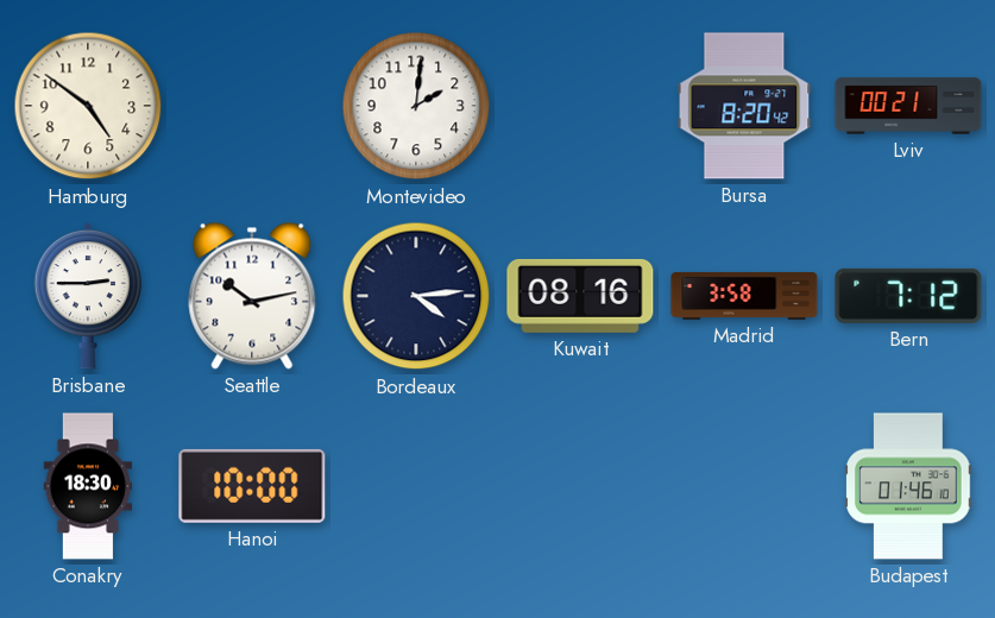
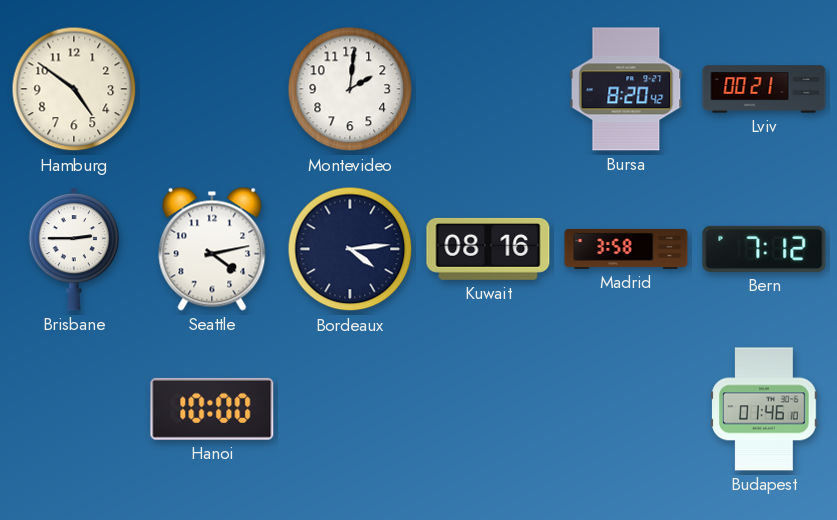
Seattle: 10:13 -> 4:13
Conakry: 18:30 -> none
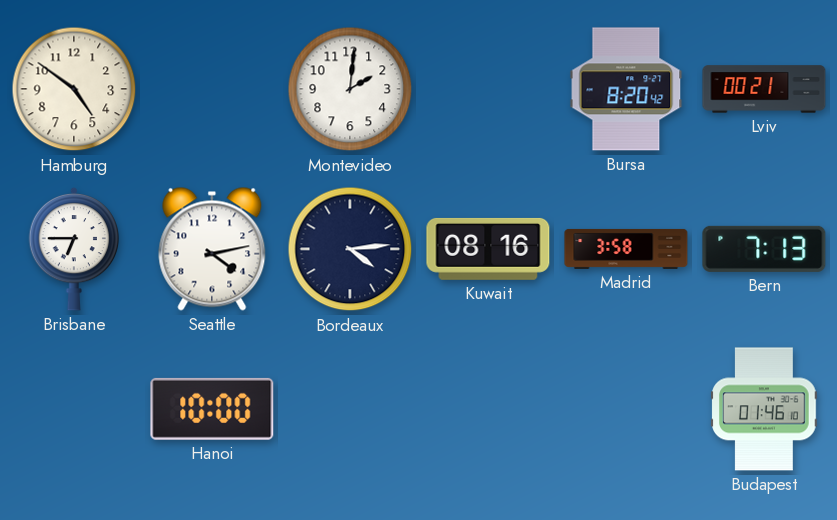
Brisbane: 2:45 -> 6:45
Bern: 7:12 -> 7:13
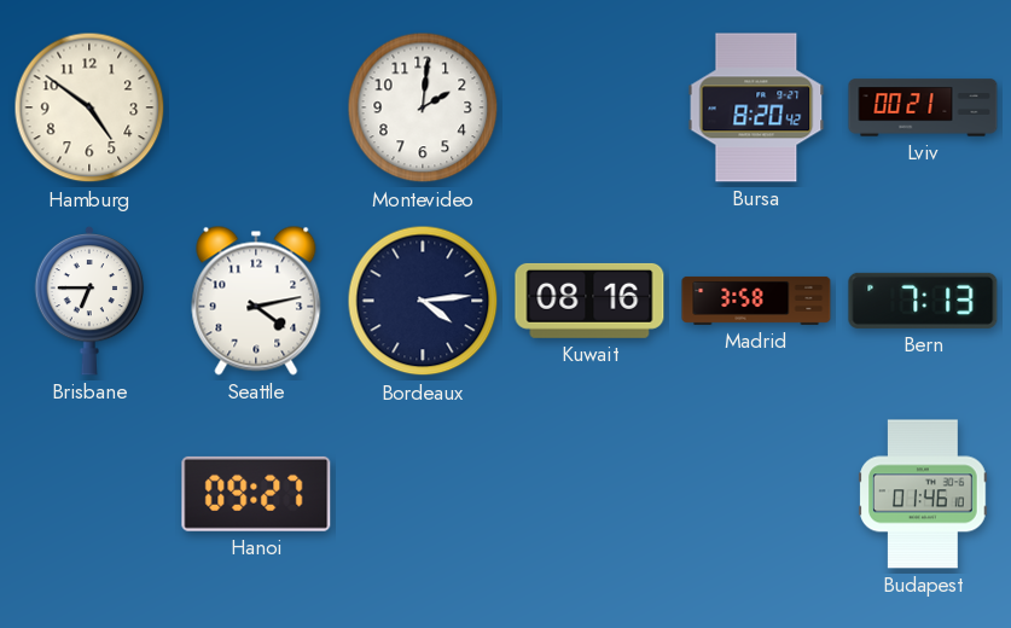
Hanoi: 10:00 -> 09:27
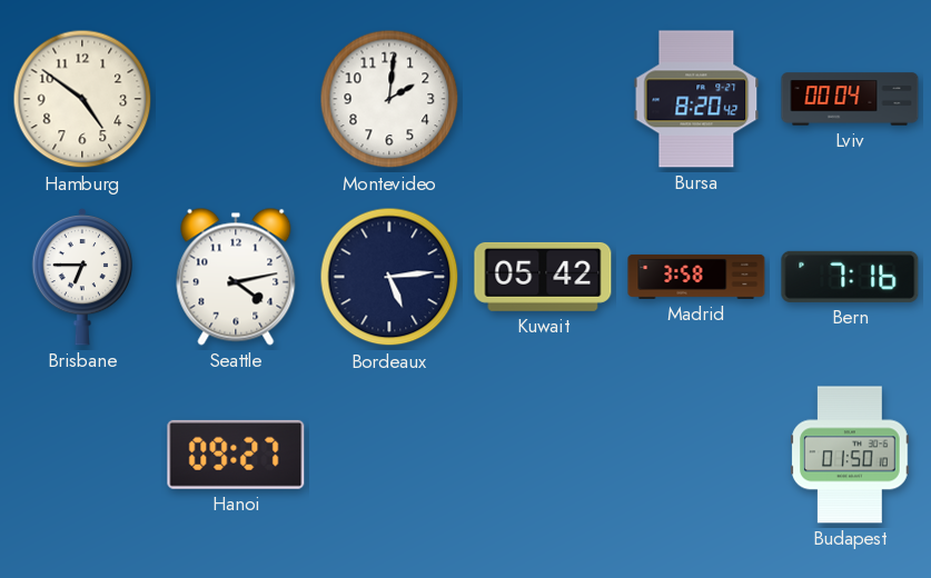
Lviv: 00:21 -> 00:04
Bordeaux: 4:14 -> 5:14
Kuwait: 08:16 -> 05:42
Bern: 7:13 -> 7:16
Budapest: 01:46 -> 01:50
